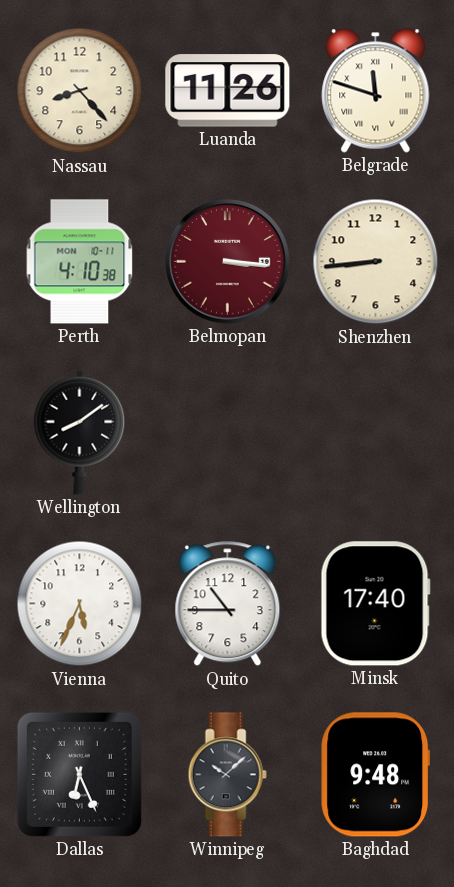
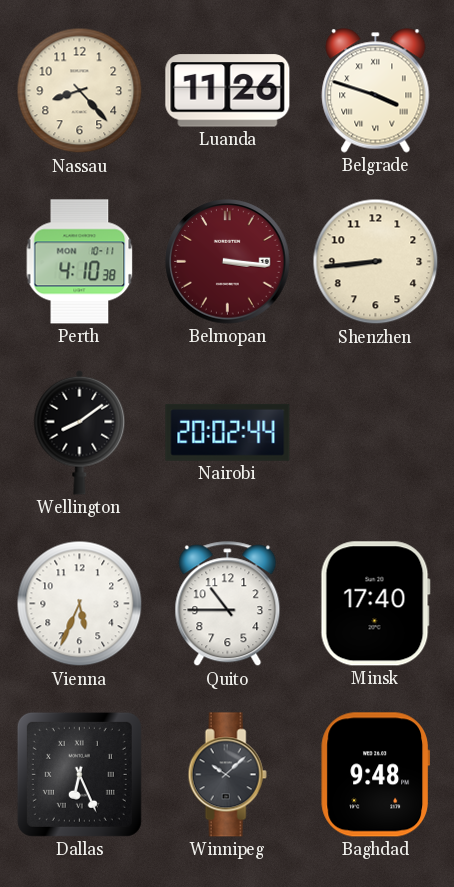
Belgrade: 11:48 -> 3:48
Nairobi: none -> 20:02
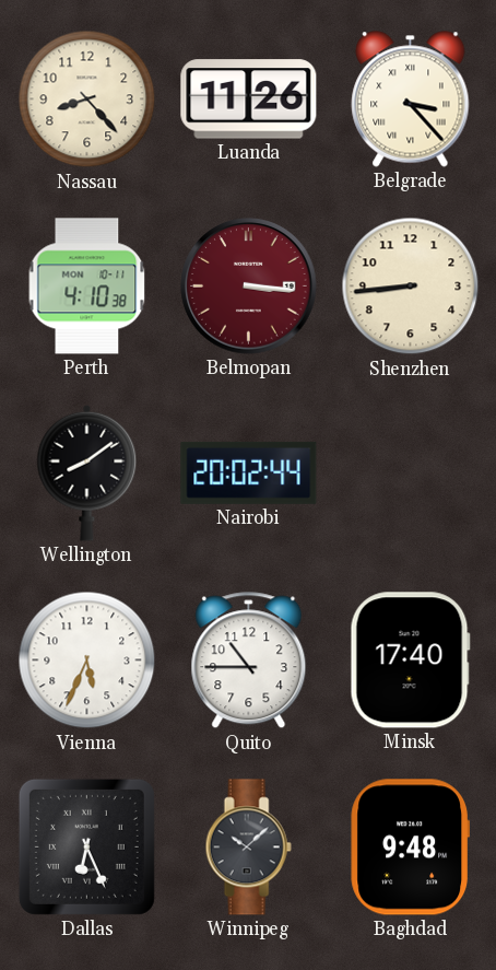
Belgrade: 3:48 -> 3:23
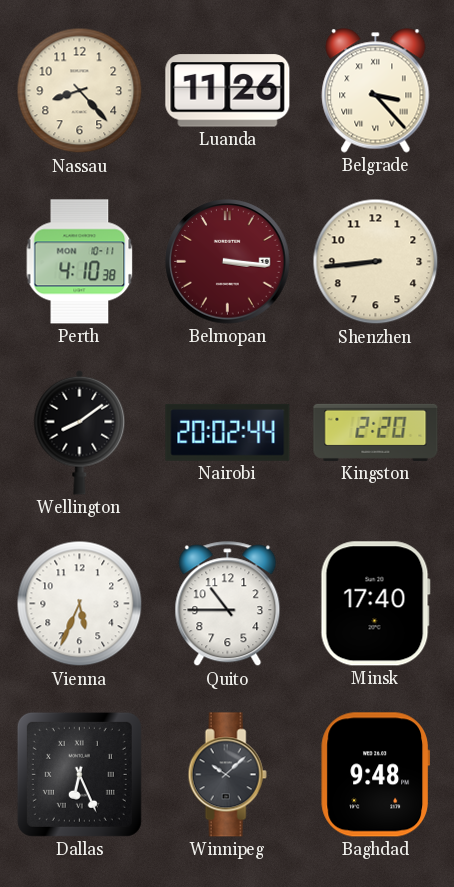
Kingston: none -> 2:20
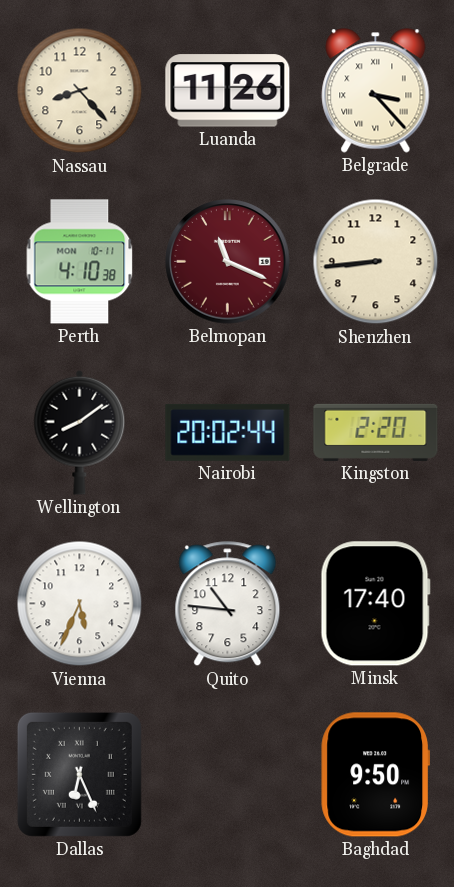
Belmopan: 3:16 -> 11:19
Quito: 10:45 -> 10:46
Winnipeg: 10:08 -> none
Baghdad: 9:48 -> 9:50
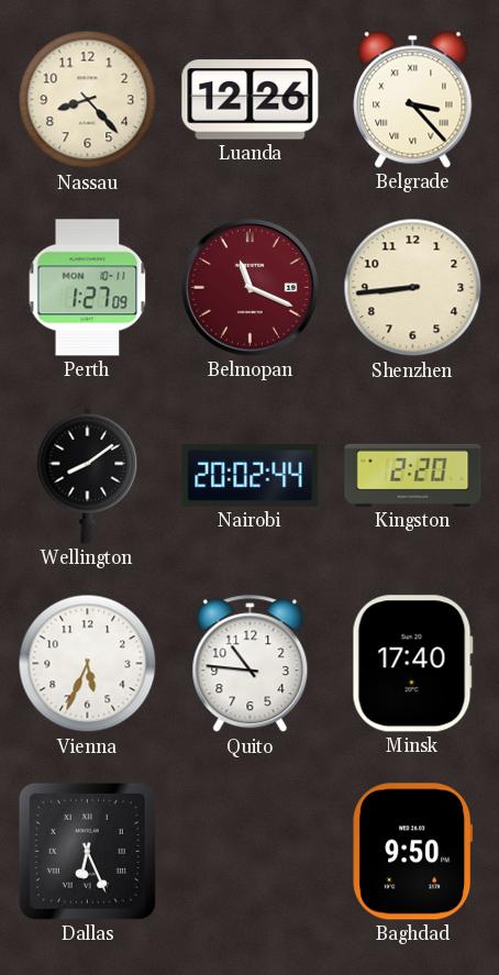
Luanda: 11:26 -> 12:26
Perth: 4:10 -> 1:27
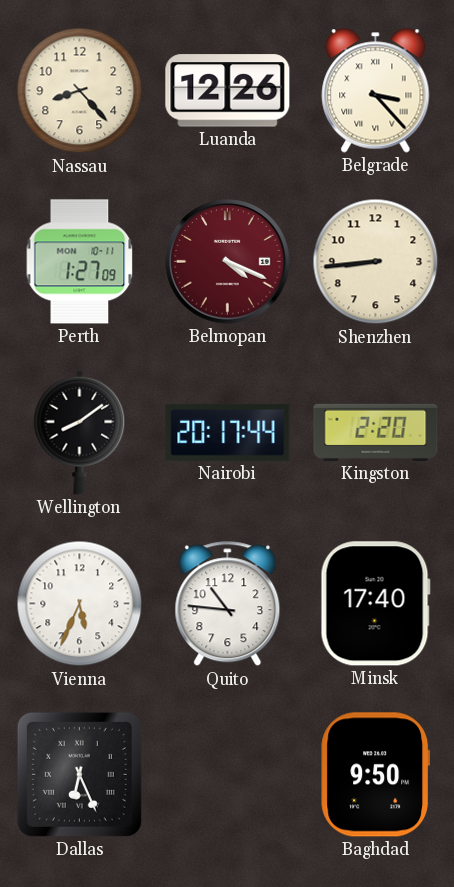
Belmopan: 11:19 -> 4:19
Nairobi: 20:02 -> 20:17
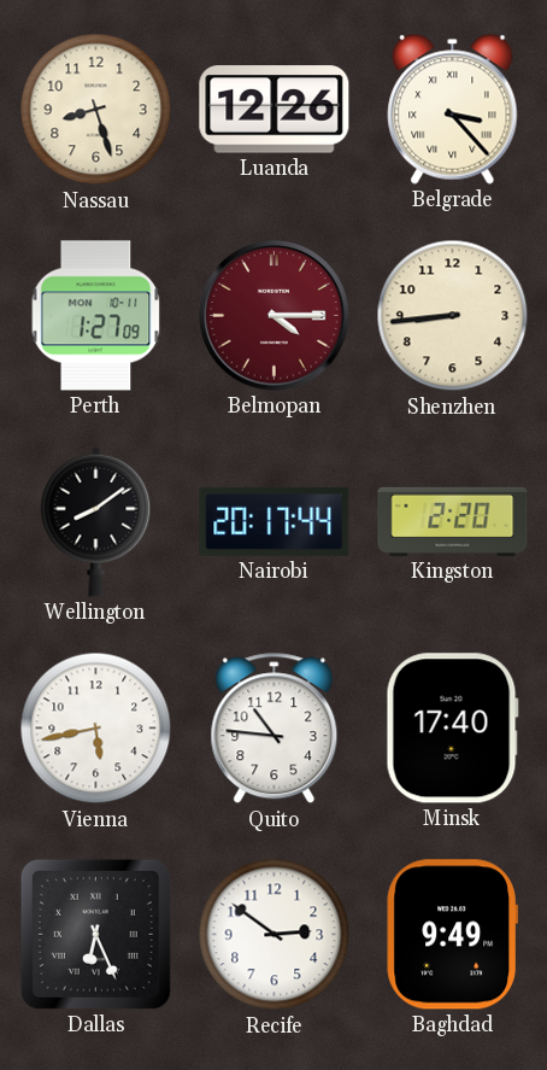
Nassau: 8:23 -> 8:27
Belmopan: 4:19 -> 4:15
Vienna: 5:34 -> 5:43
Recife: none -> 2:51
Baghdad: 9:50 -> 9:49
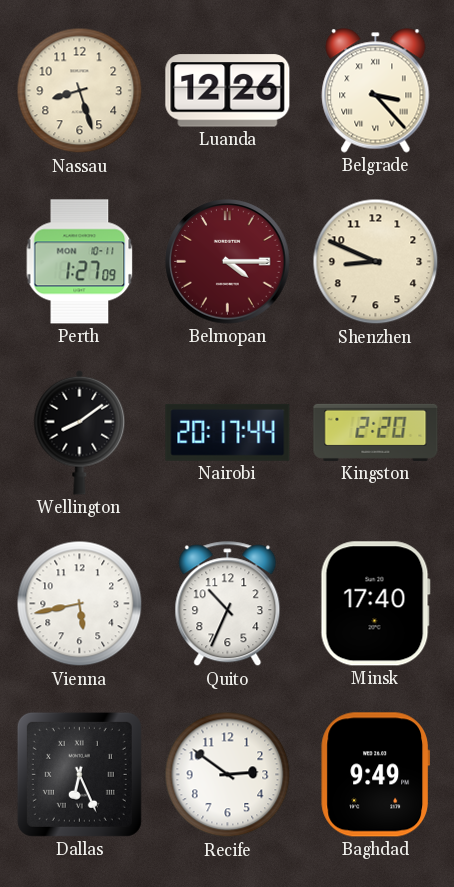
Shenzhen: 8:44 -> 8:49
Quito: 10:46 -> 10:34
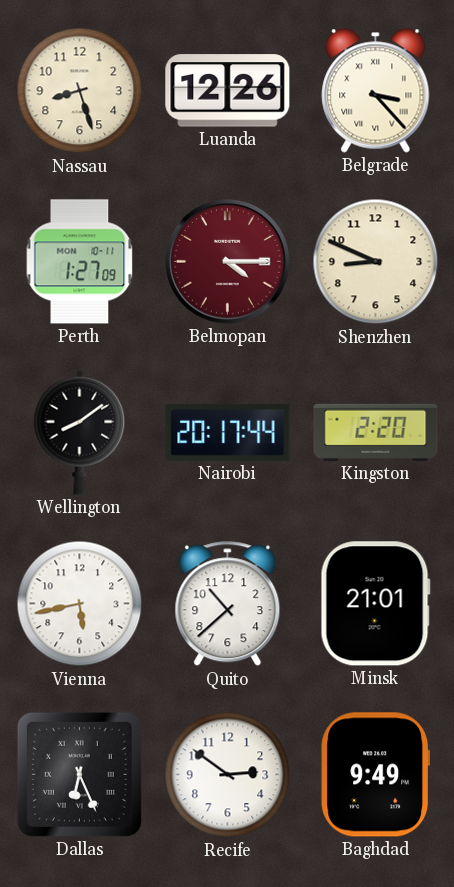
Quito: 10:34 -> 10:38
Minsk: 17:40 -> 21:01
